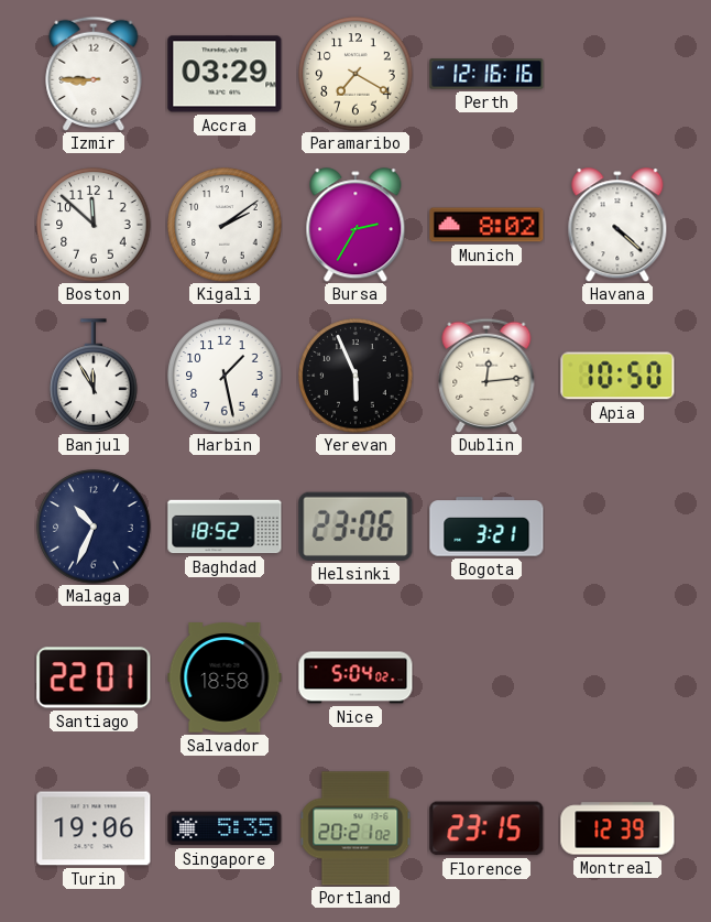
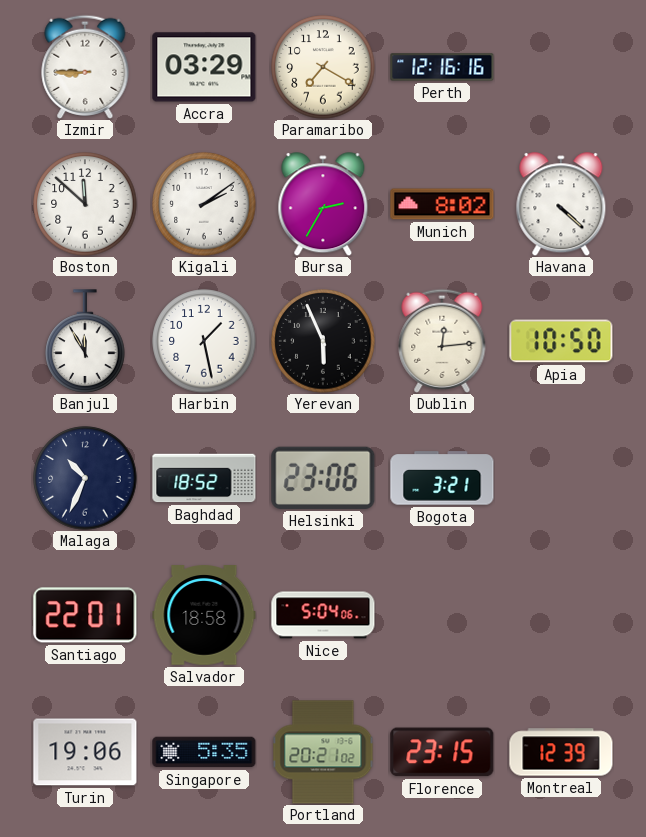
Nice: 5:04:02 -> 5:04:06
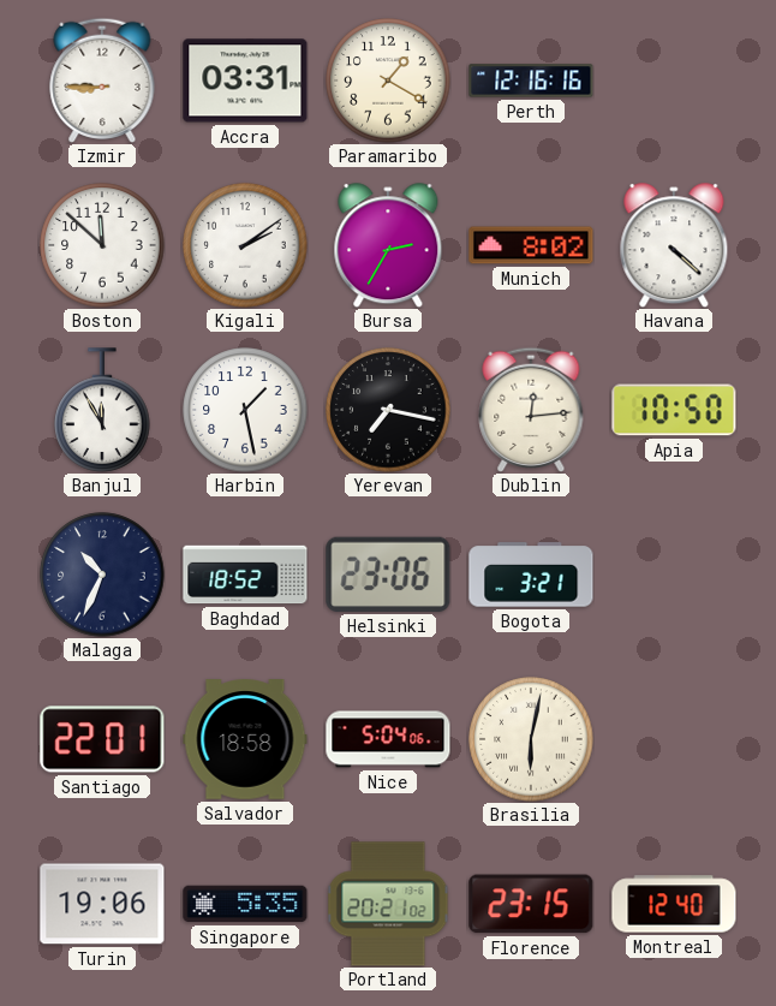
Accra: 03:29 -> 03:31
Paramaribo: 7:20 -> 1:20
Yerevan: 5:56 -> 7:17
Brasilia: none -> 6:02
Montreal: 12:39 -> 12:40
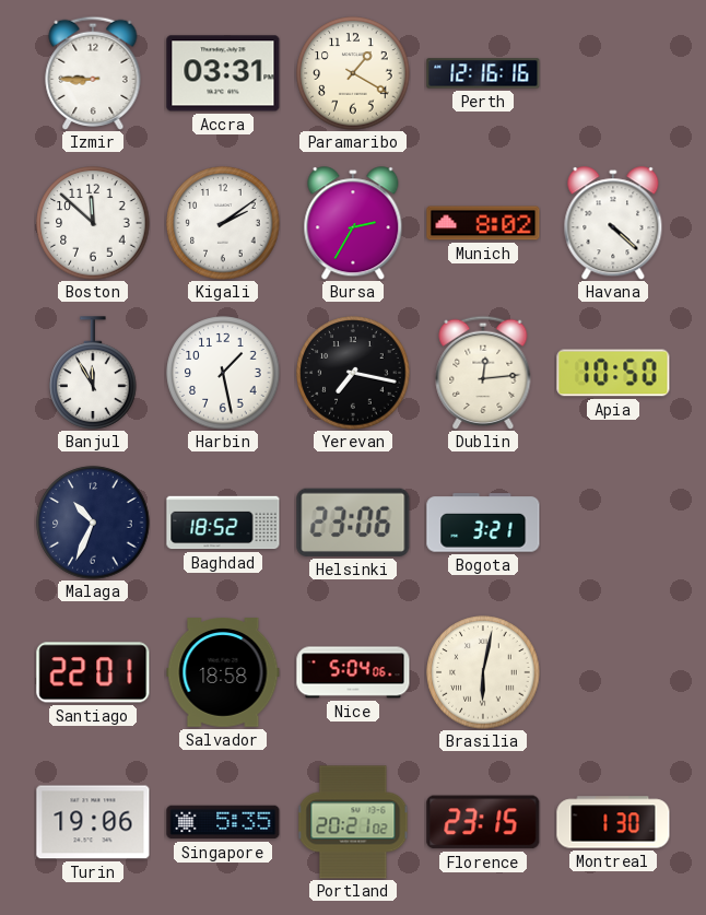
Montreal: 12:40 -> 1:30
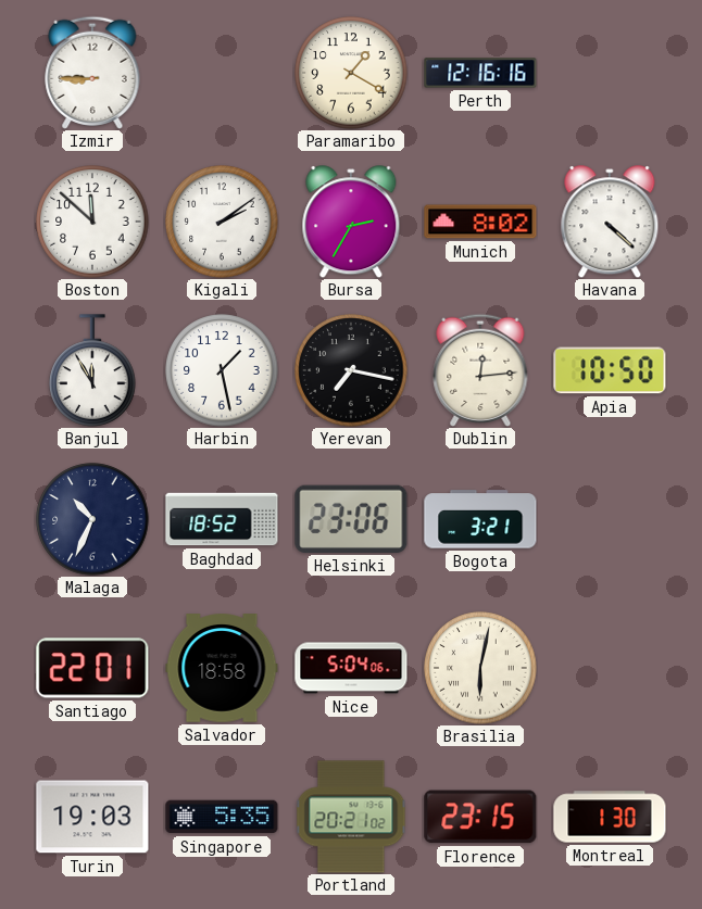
Accra: 03:31 -> none
Turin: 19:06 -> 19:03
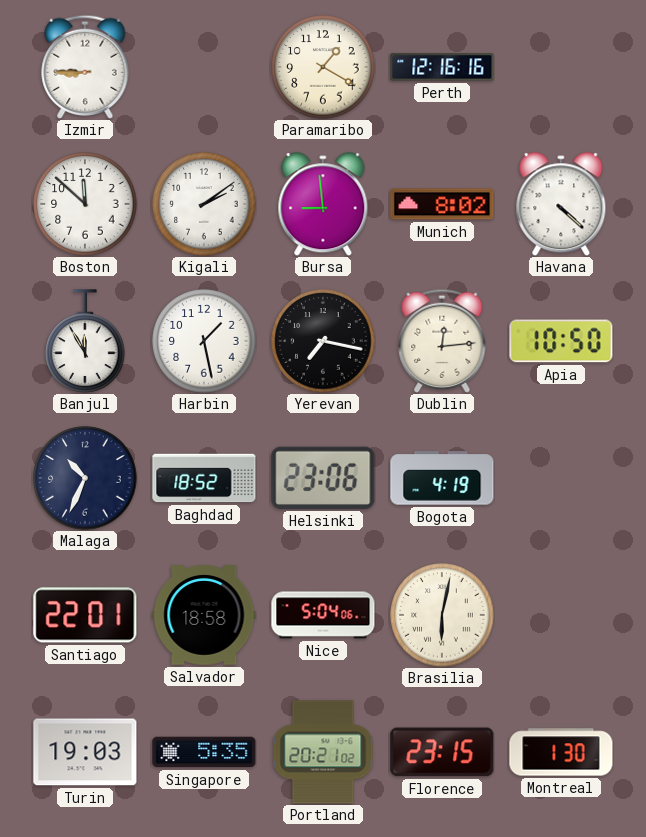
Bursa: 2:35 -> 8:59
Bogota: 3:21 -> 4:19
